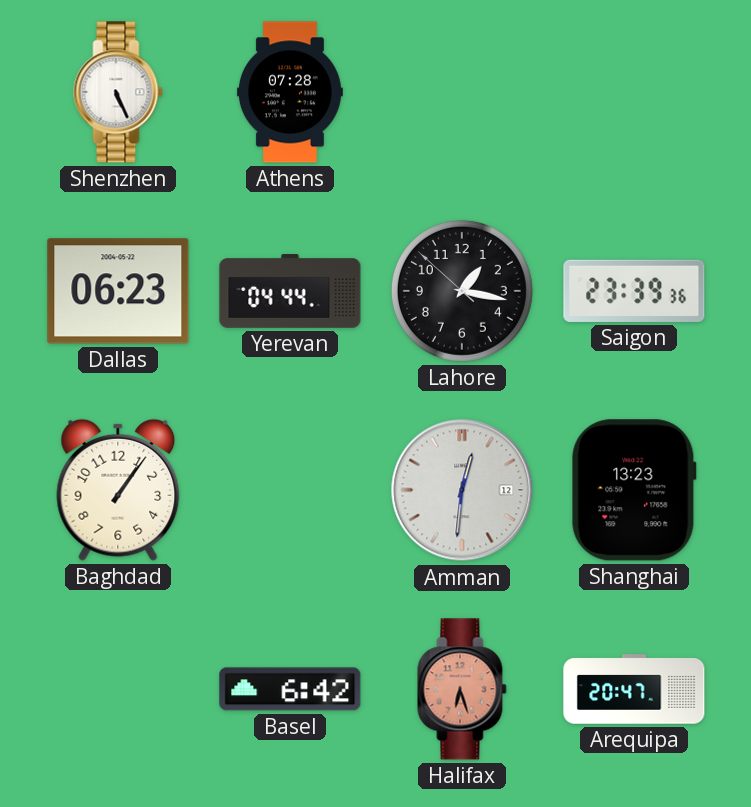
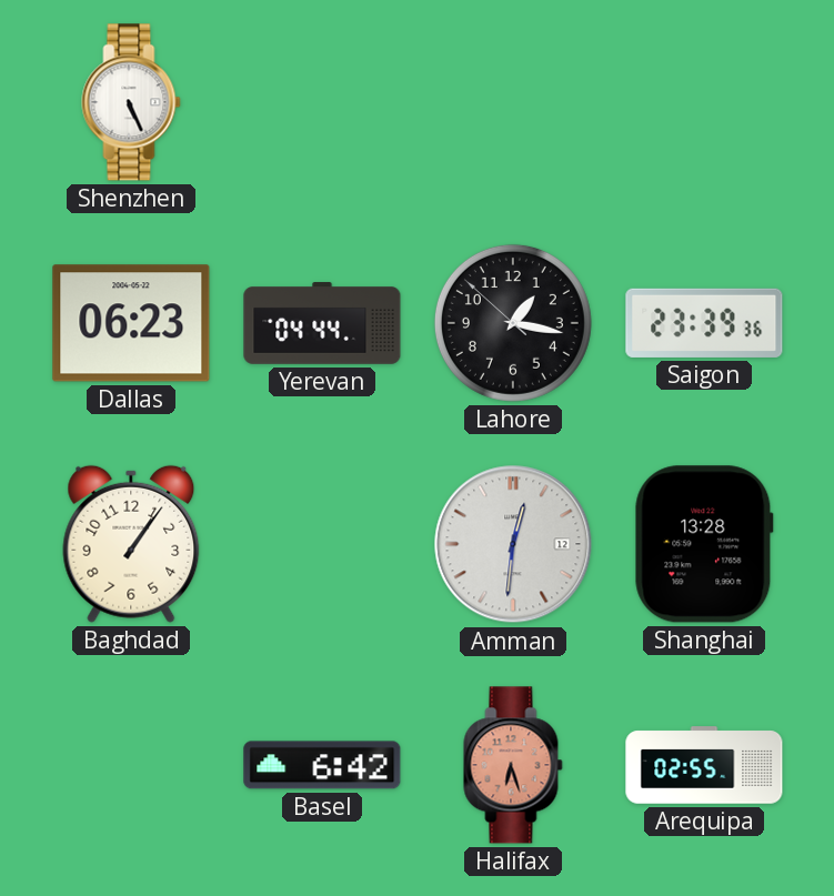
Athens: 07:28 -> none
Shanghai: 13:23 -> 13:28
Arequipa: 20:47 -> 02:55
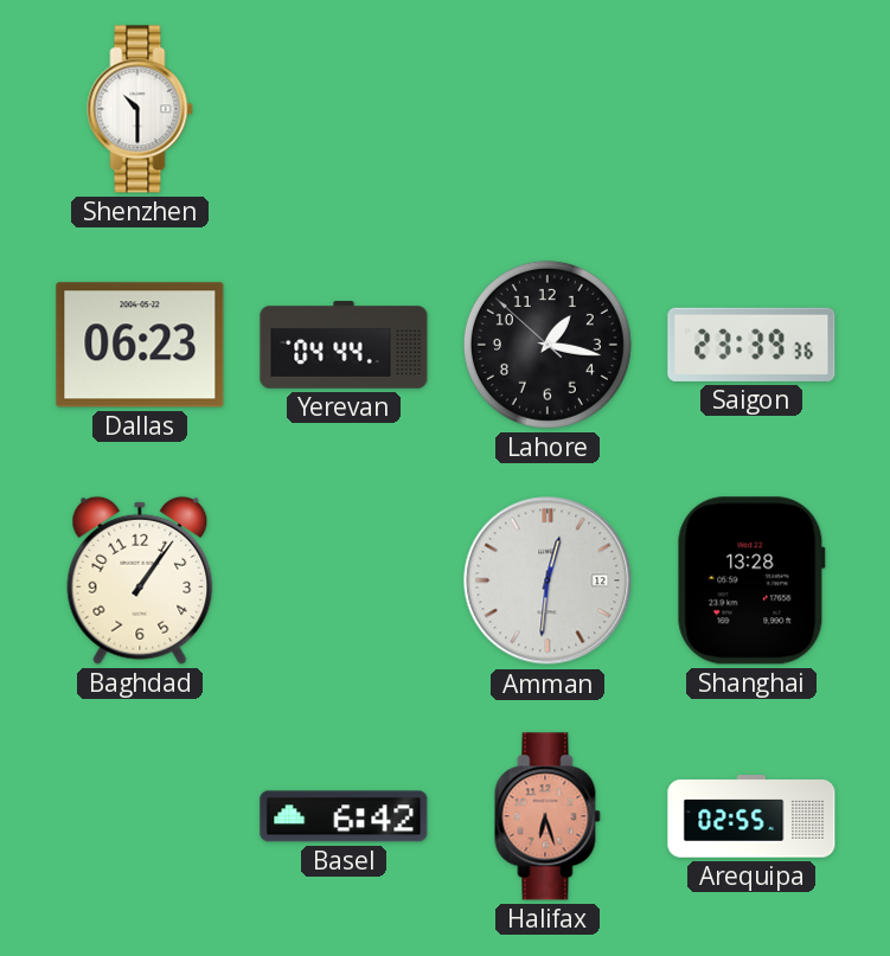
Shenzhen: 5:26 -> 10:30
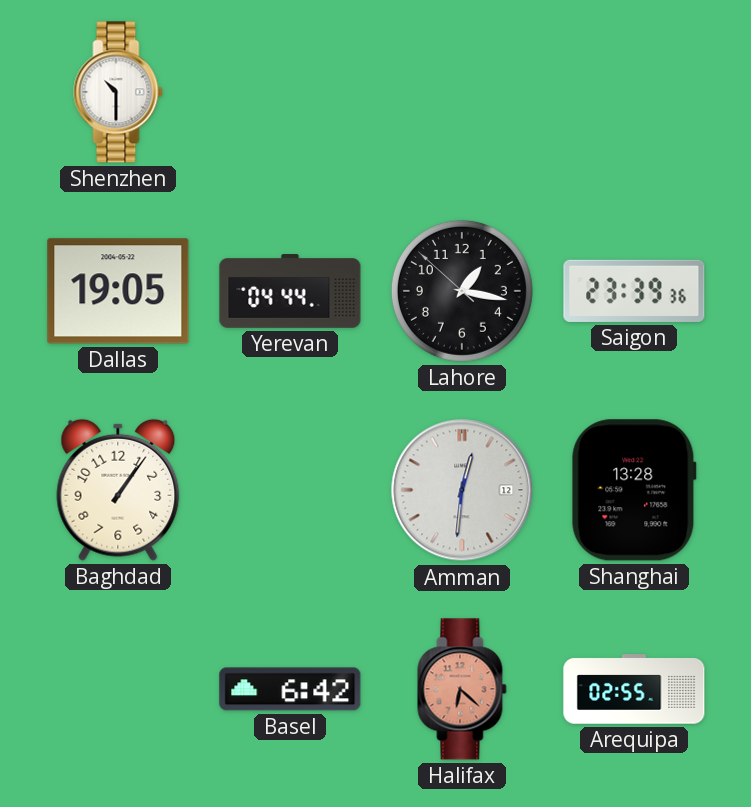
Dallas: 06:23 -> 19:05
Halifax: 6:27 -> 6:22
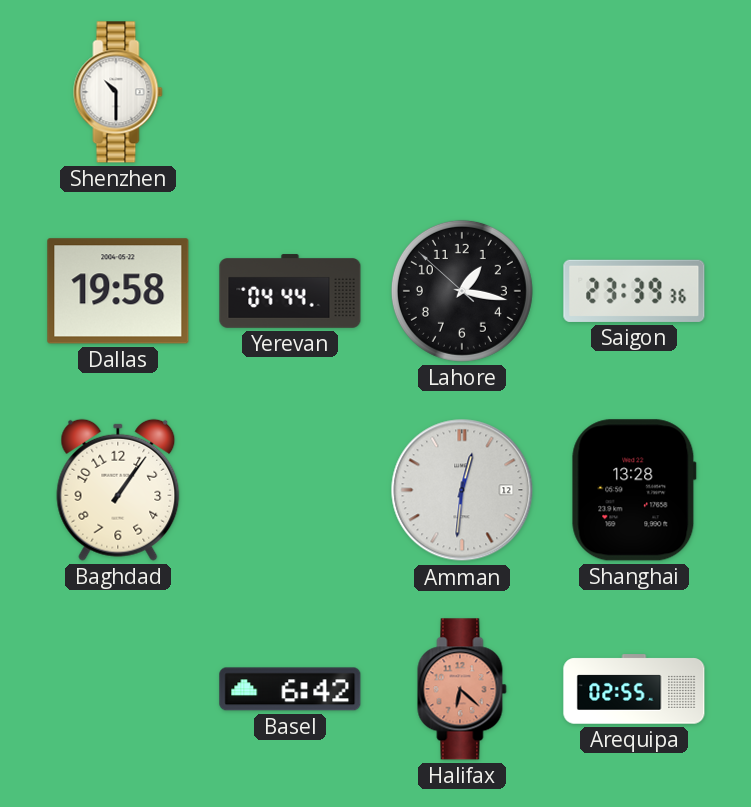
Dallas: 19:05 -> 19:58
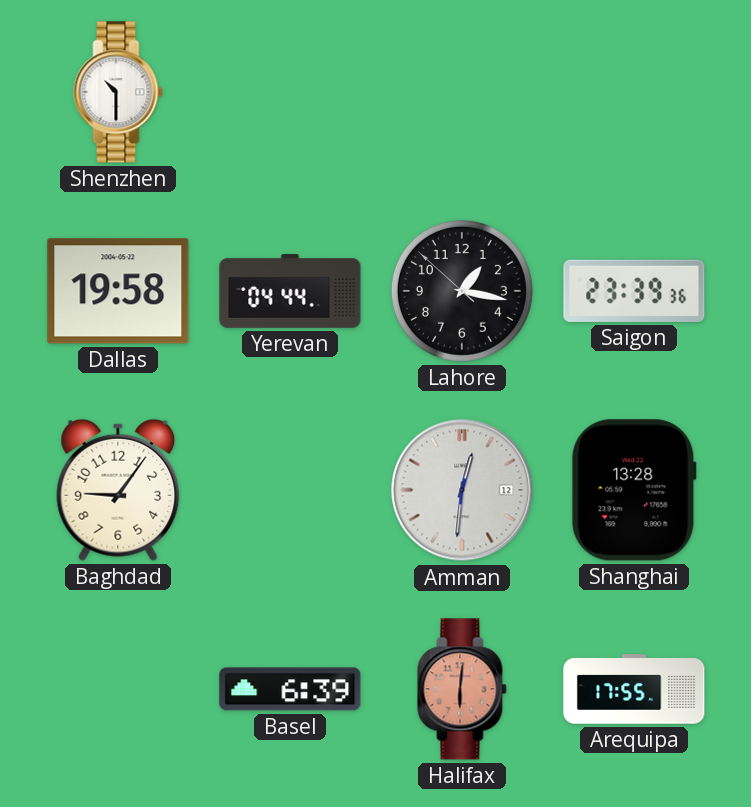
Baghdad: 1:06 -> 9:06
Basel: 6:42 -> 6:39
Halifax: 6:22 -> 6:01
Arequipa: 02:55 -> 17:55
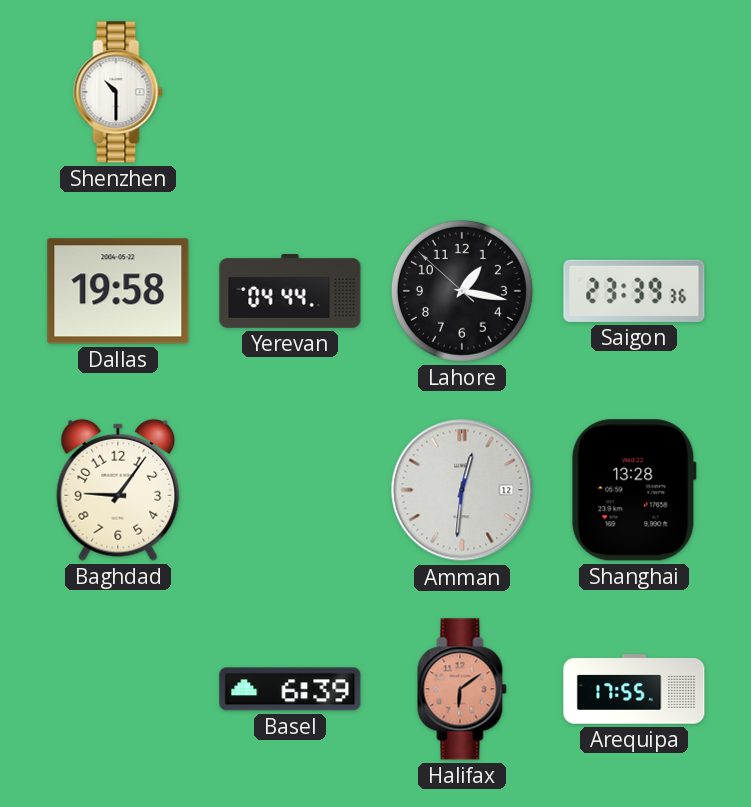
Halifax: 6:01 -> 6:09
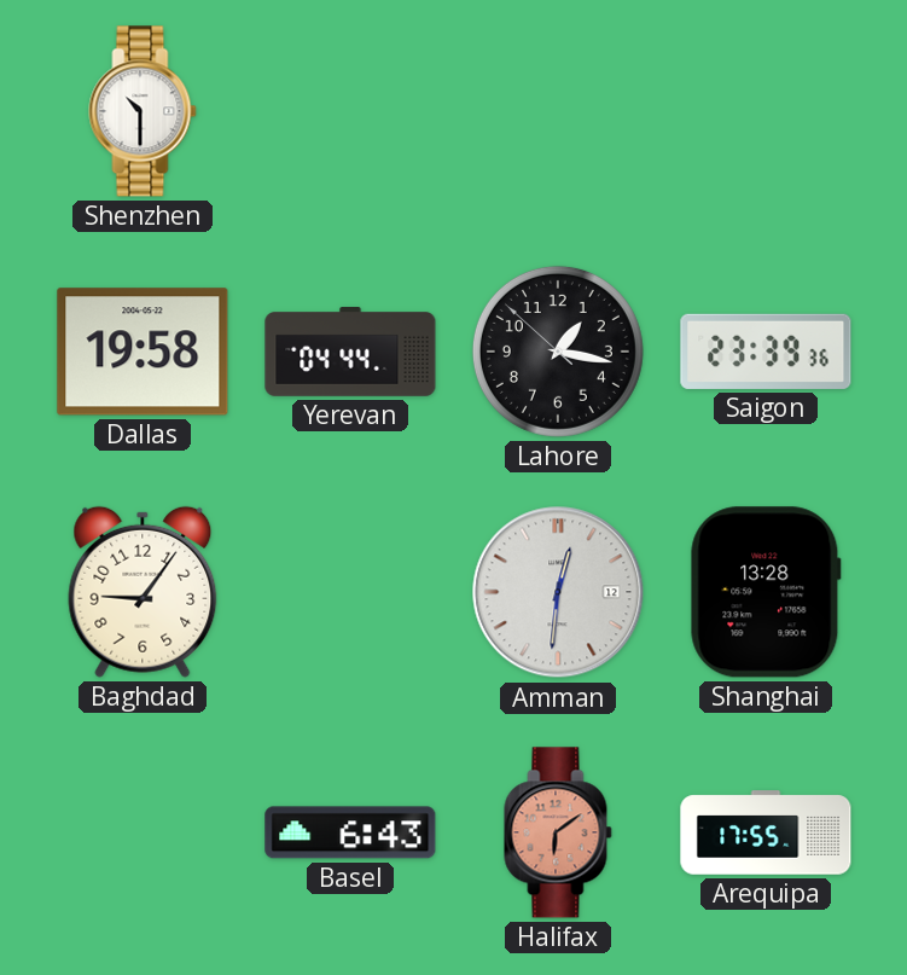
Basel: 6:39 -> 6:43
